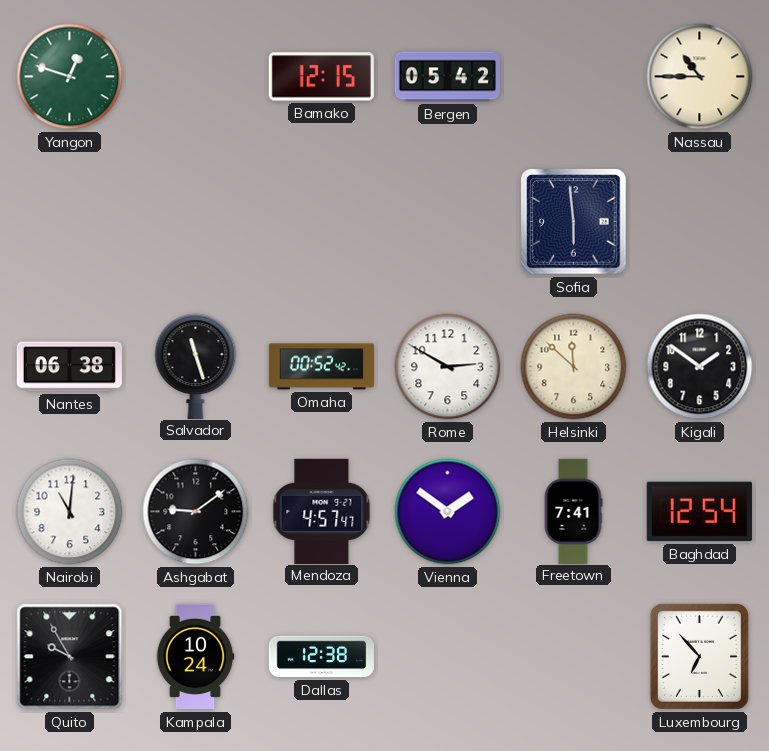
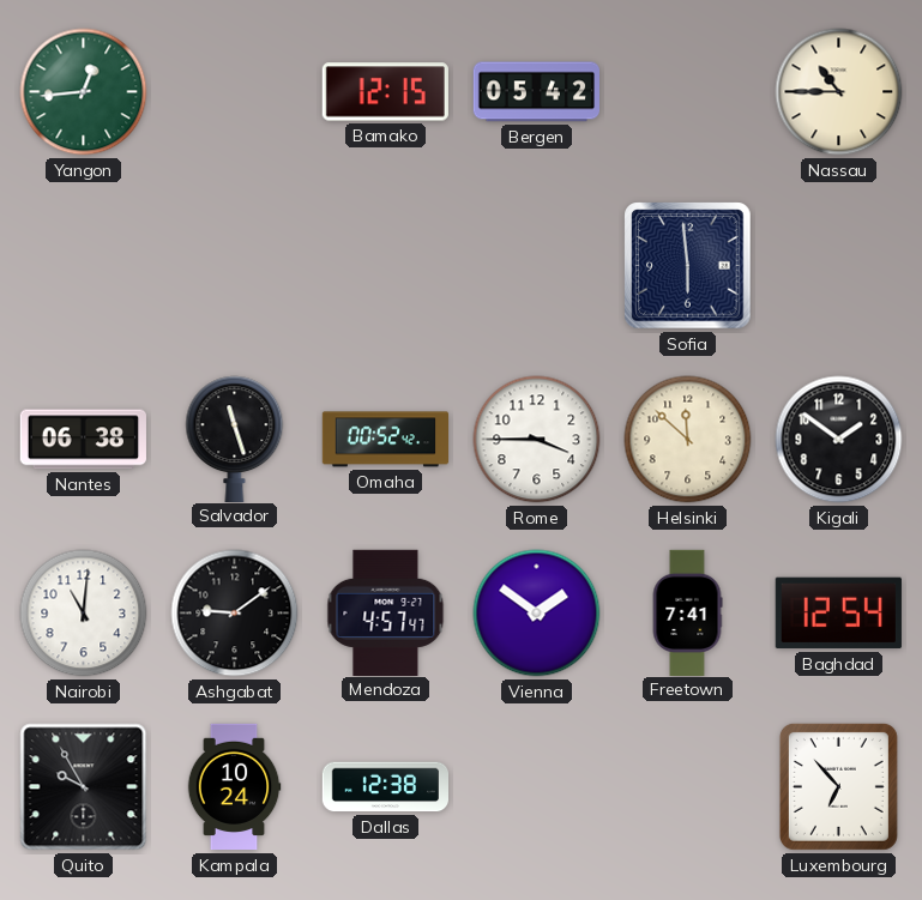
Yangon: 12:48 -> 12:44
Rome: 2:50 -> 3:45
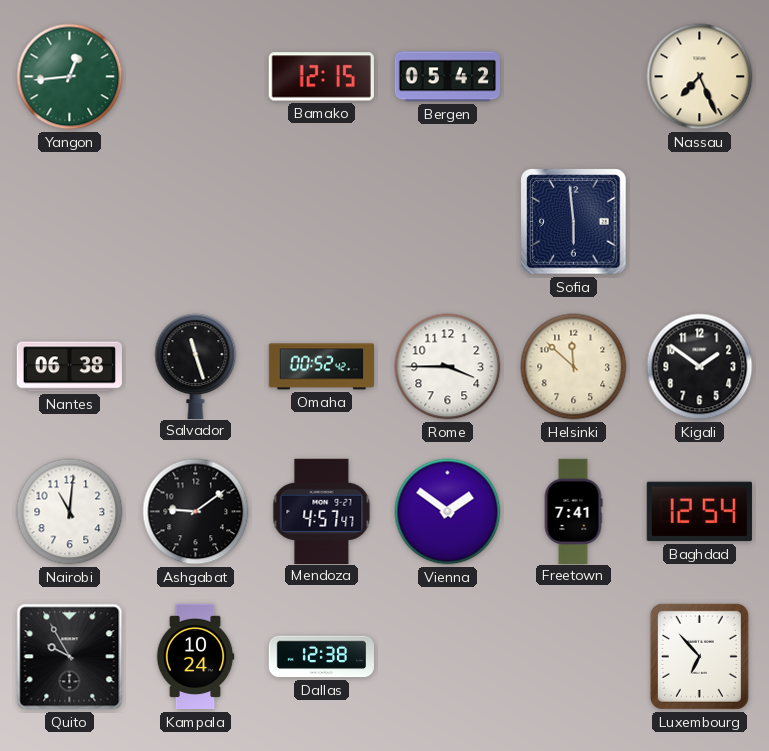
Nassau: 10:45 -> 7:26
